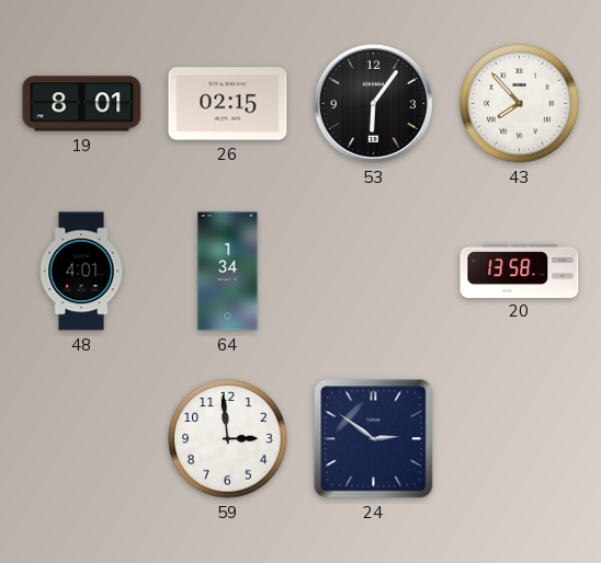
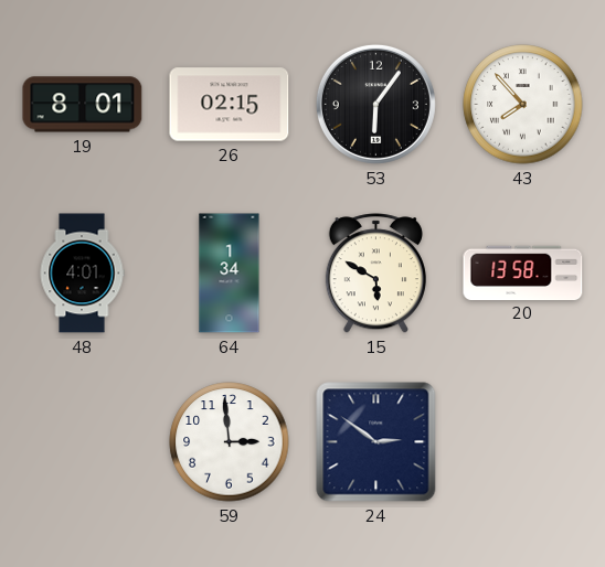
15: none -> 5:50
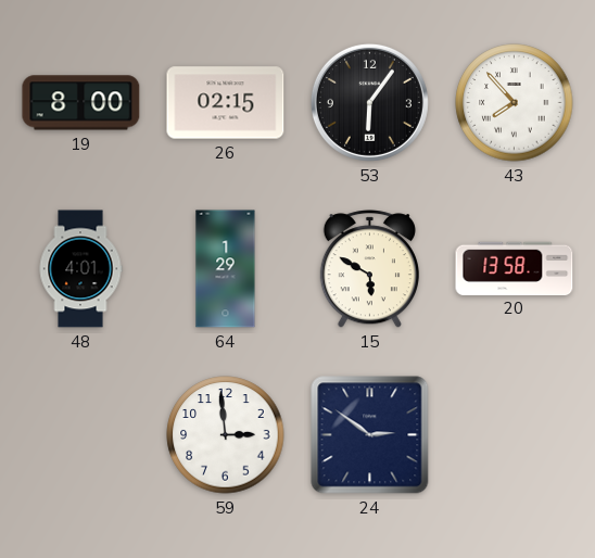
19: 8:01 -> 8:00
64: 1:34 -> 1:29
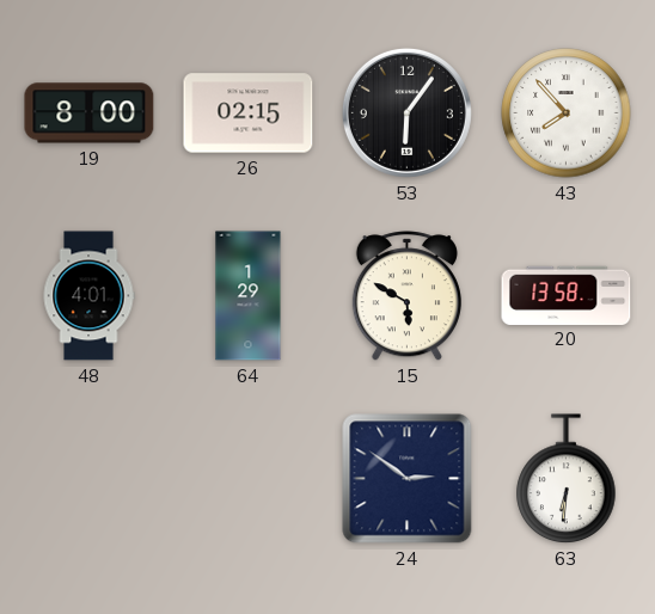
59: 2:59 -> none
63: none -> 6:31
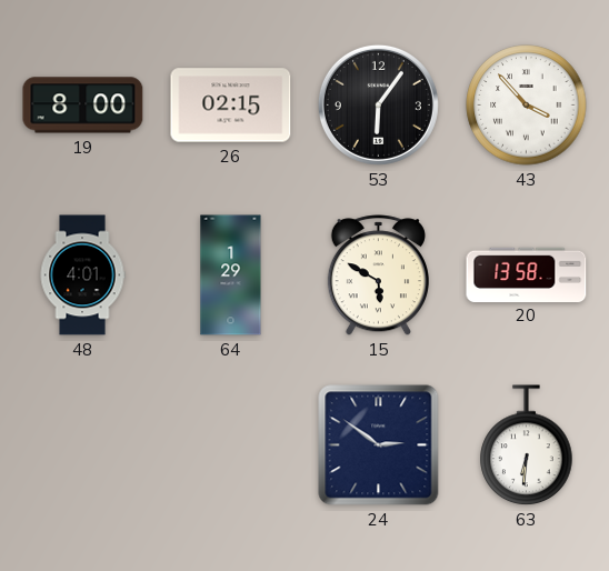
43: 7:53 -> 3:53
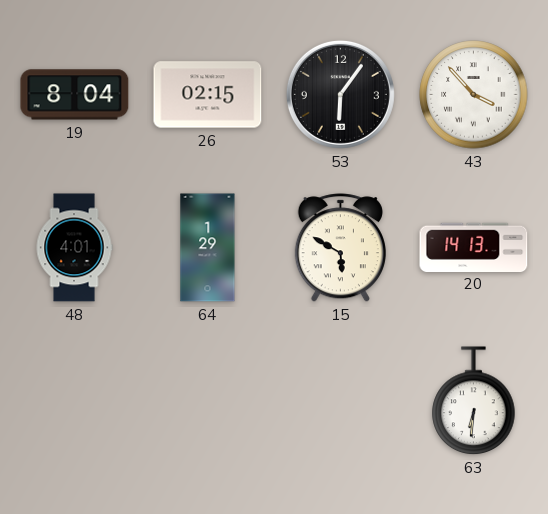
19: 8:00 -> 8:04
20: 13:58 -> 14:13
24: 2:51 -> none
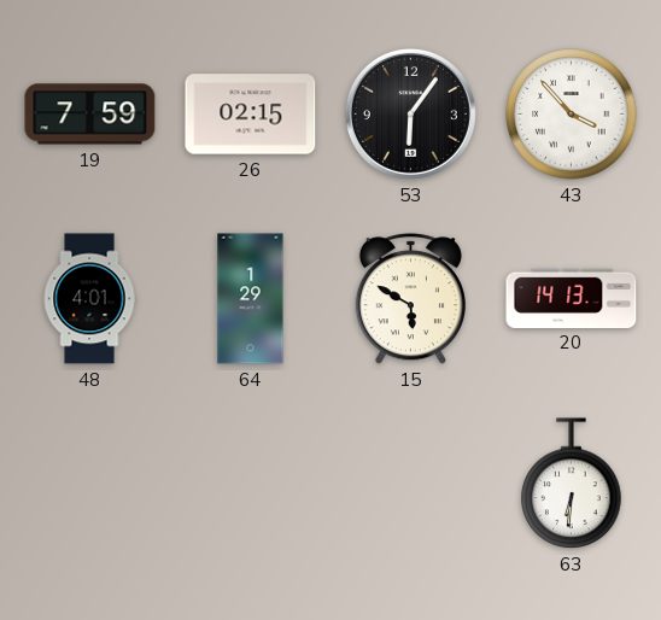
19: 8:04 -> 7:59
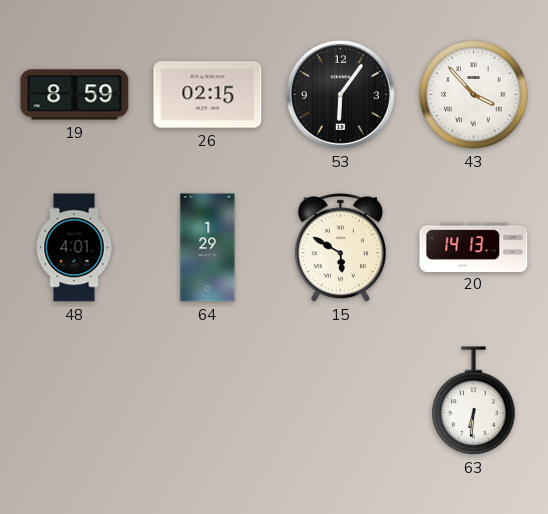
19: 7:59 -> 8:59
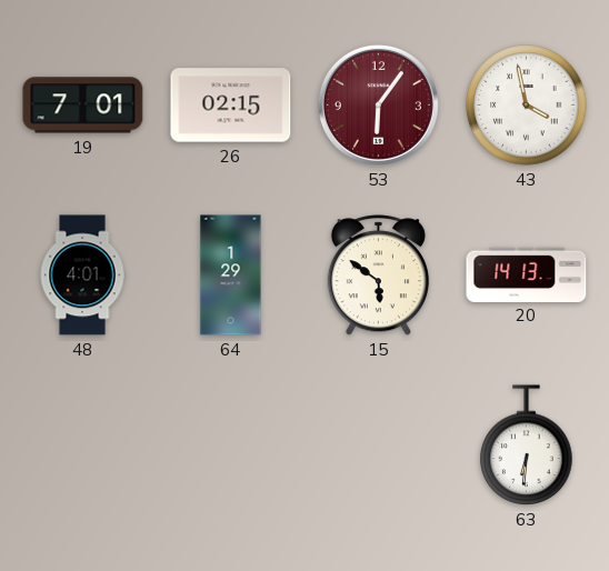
19: 8:59 -> 7:01
53 dial: black -> burgundy
43: 3:53 -> 3:58
15: 5:50 -> 5:51
